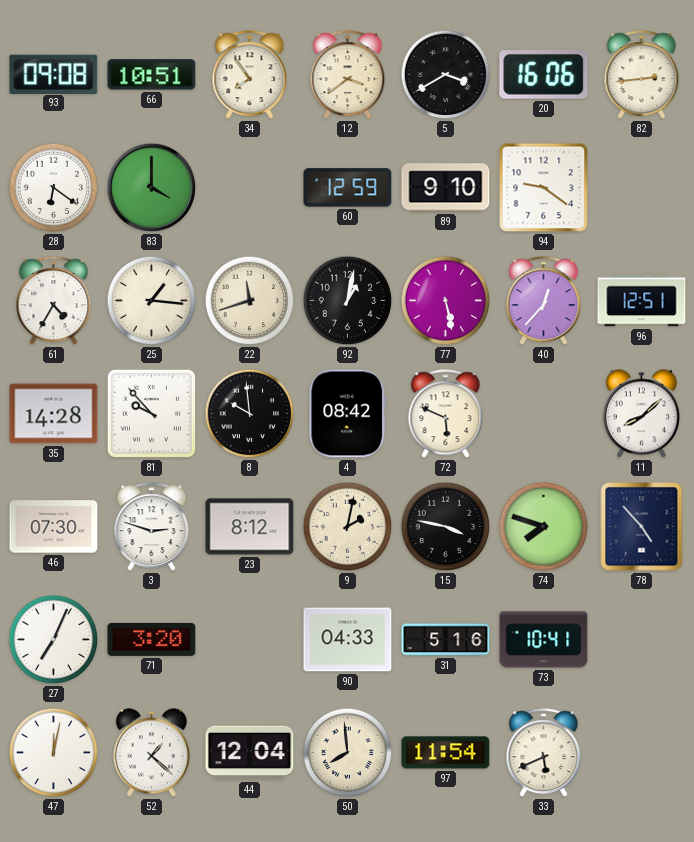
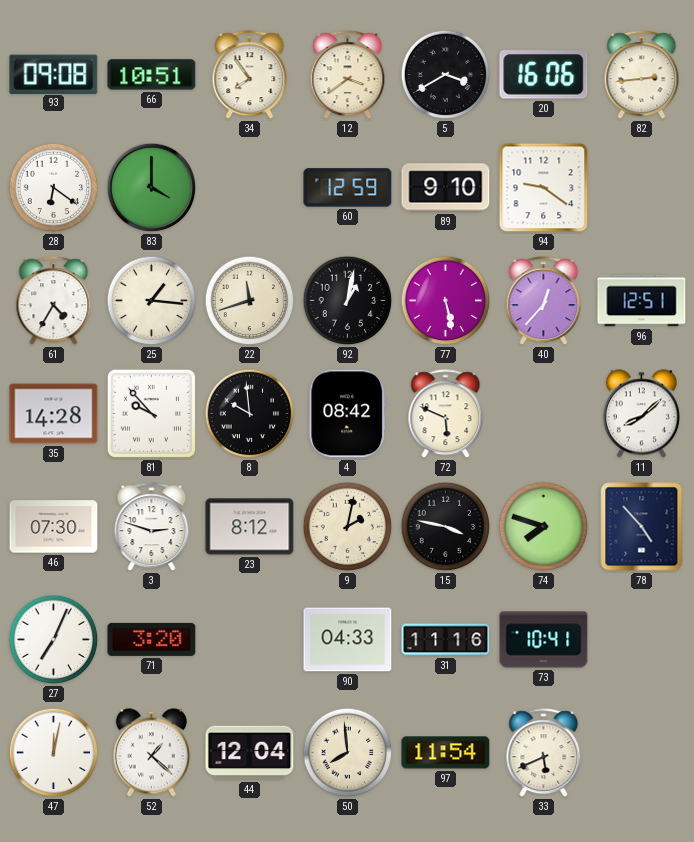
31: 5:16 -> 11:16
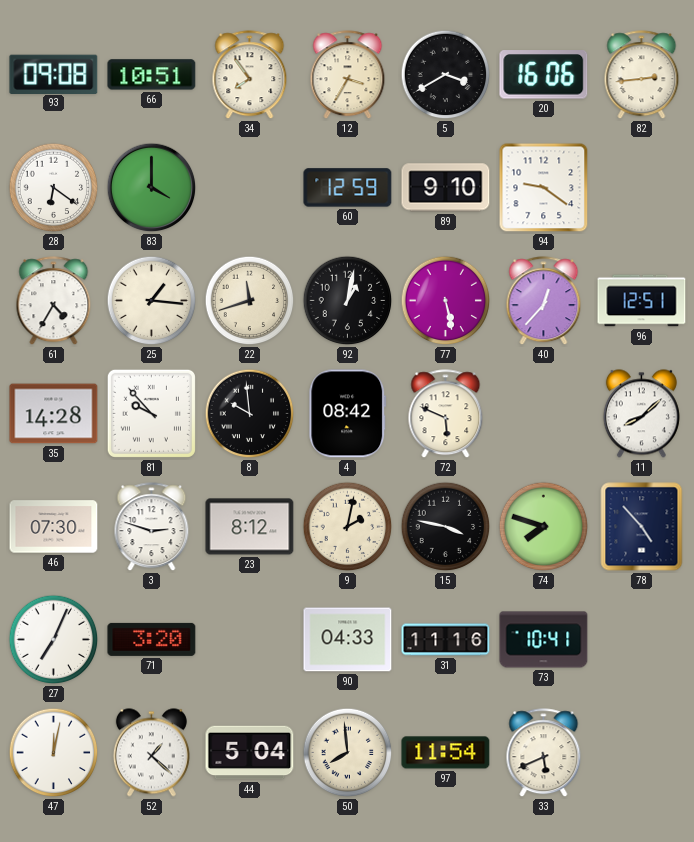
12: 3:39 -> 3:35
44: 12:04 -> 5:04
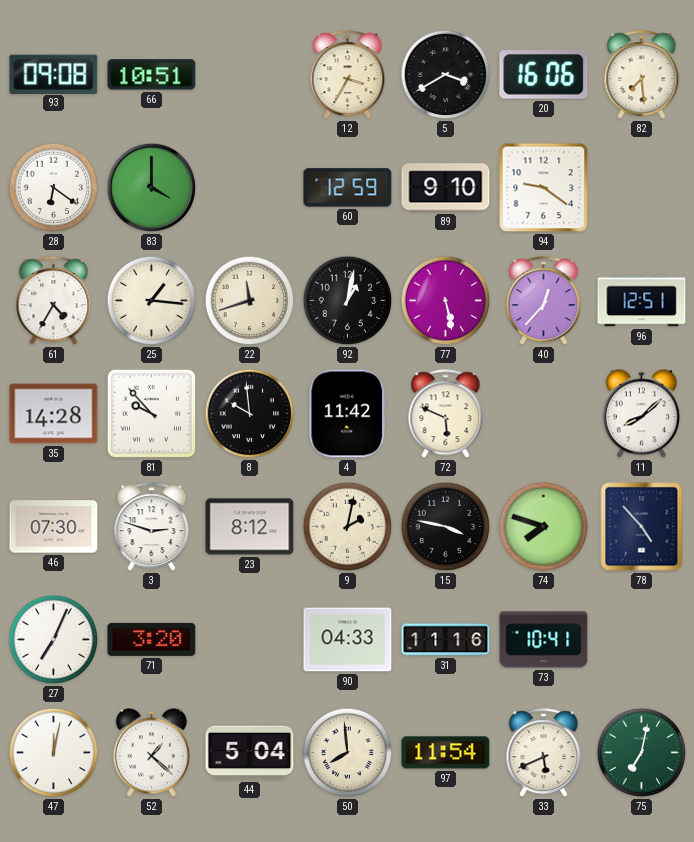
34: 7:54 -> none
82: 2:44 -> 7:29
4: 08:42 -> 11:42
75: none -> 7:02
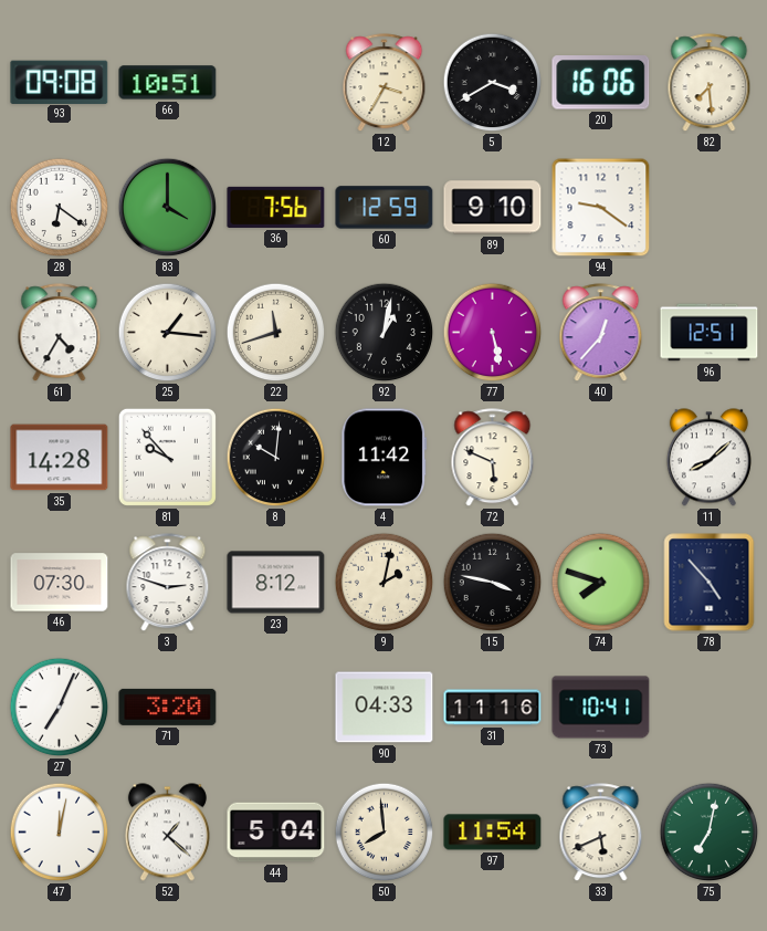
36: none -> 7:56
8: 9:59 -> 10:01
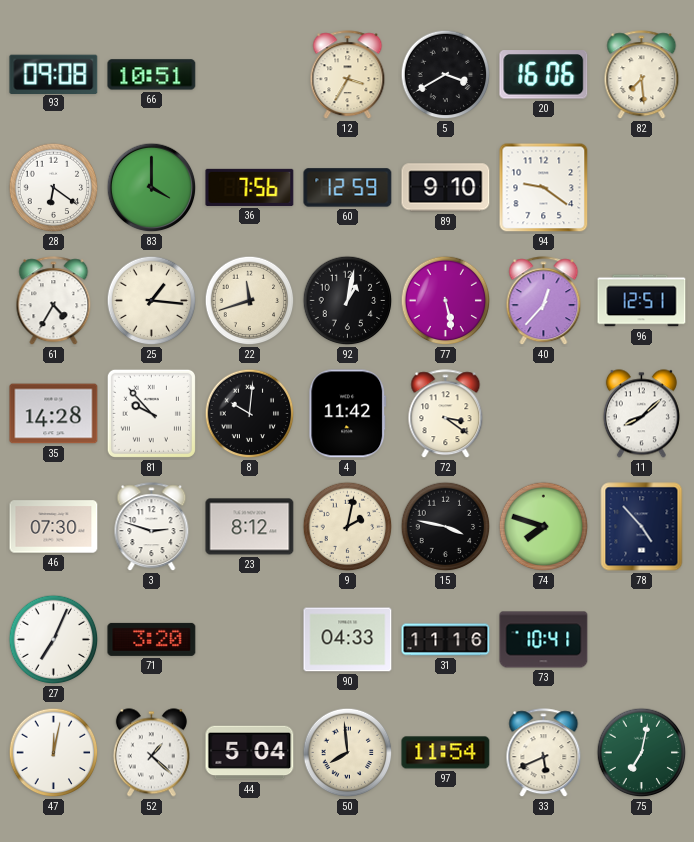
72: 5:49 -> 3:21
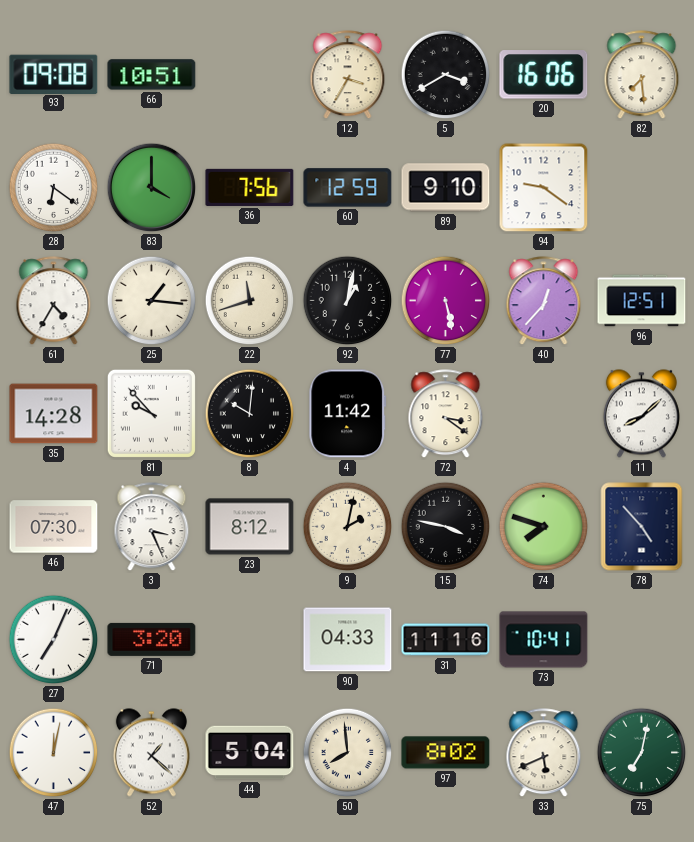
3: 2:48 -> 3:26
97: 11:54 -> 8:02
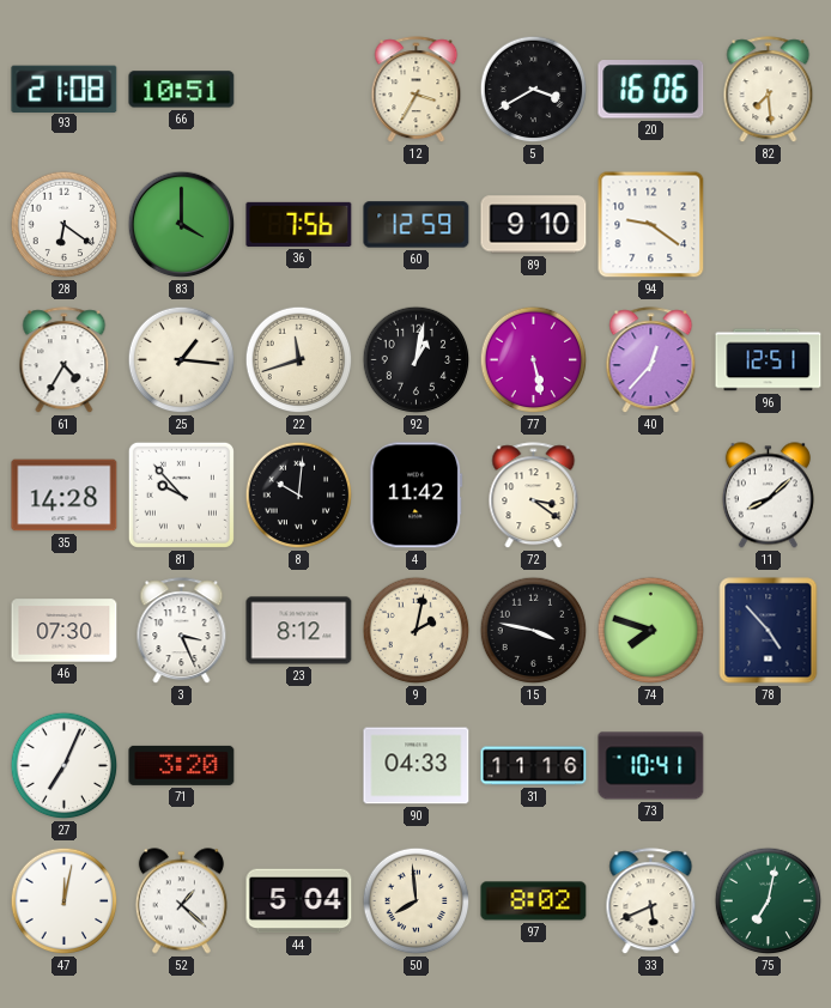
93: 09:08 -> 21:08
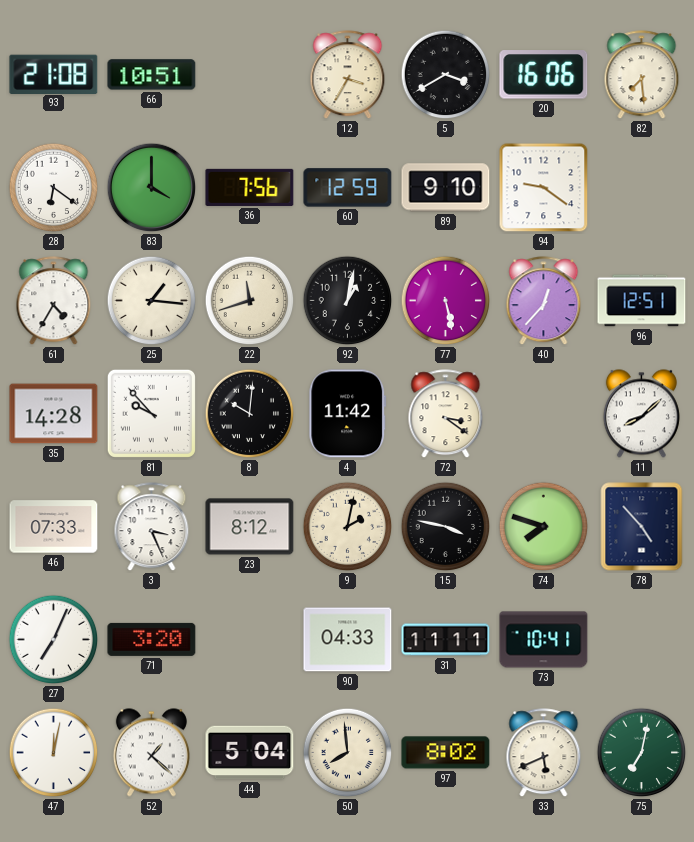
46: 07:30 -> 07:33
31: 11:16 -> 11:11
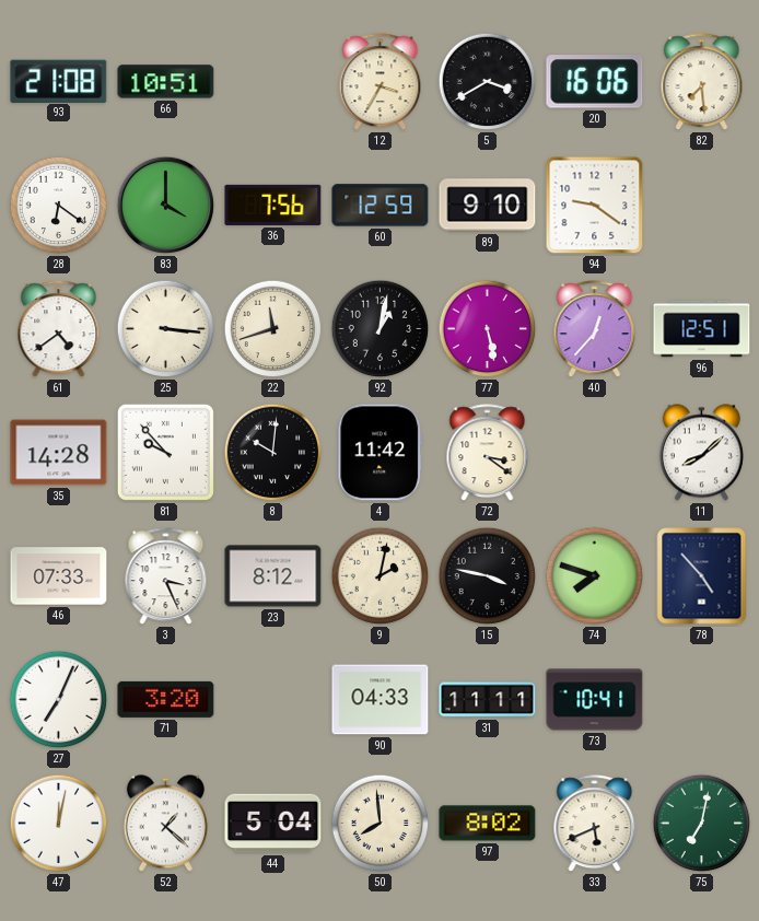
61: 4:35 -> 4:39
25: 1:16 -> 3:16
